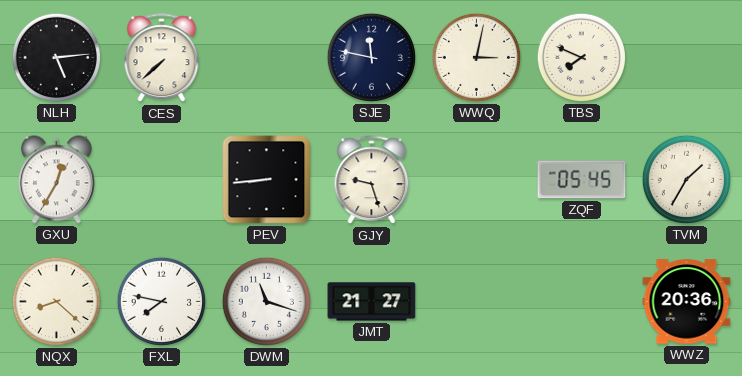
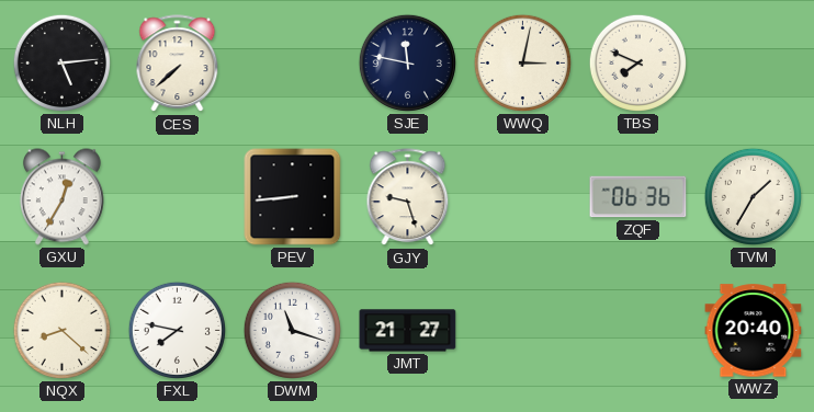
ZQF: 05:45 -> 06:36
WWZ: 20:36 -> 20:40
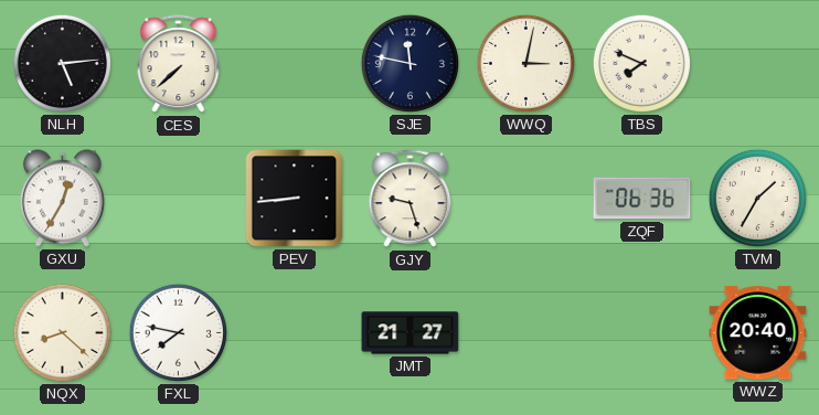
DWM: 11:18 -> none
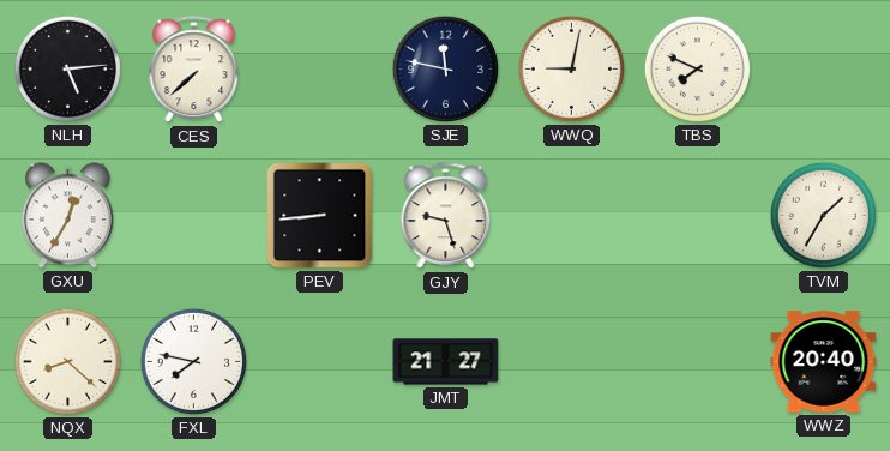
WWQ: 3:02 -> 9:02
ZQF: 06:36 -> none
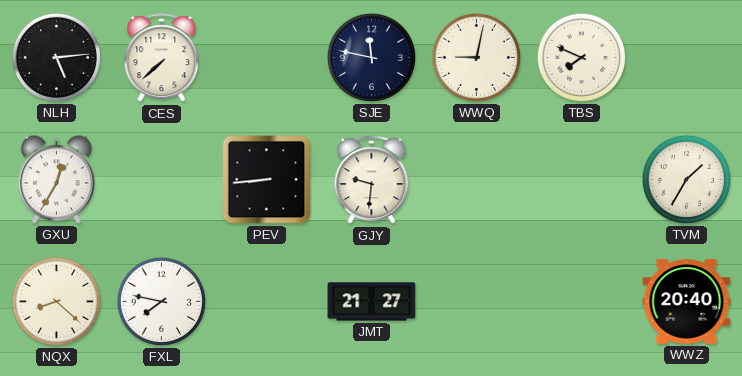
GJY: 9:27 -> 9:31
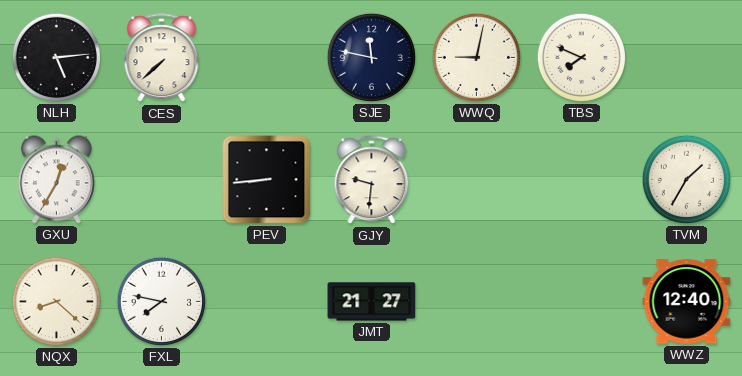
WWZ: 20:40 -> 12:40
